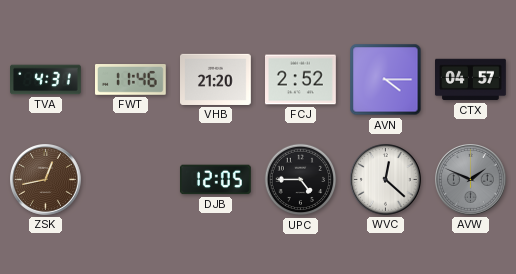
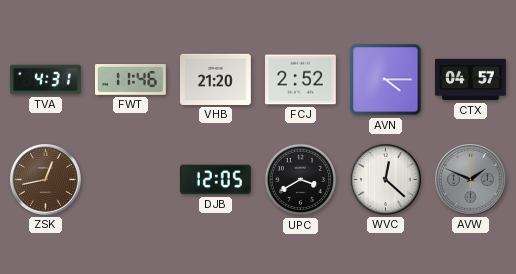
UPC: 4:45 -> 3:40
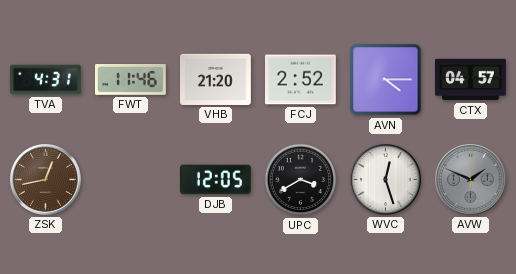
WVC: 12:22 -> 12:27
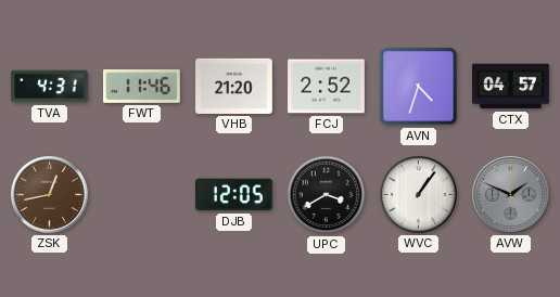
AVN: 4:15 -> 4:33
WVC: 12:27 -> 1:06
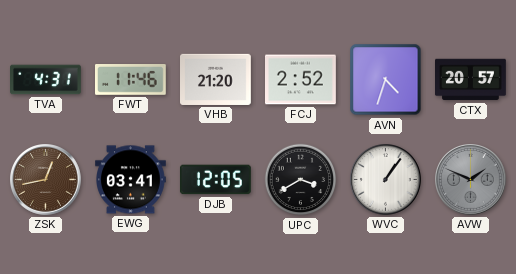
CTX: 04:57 -> 20:57
EWG: none -> 03:41
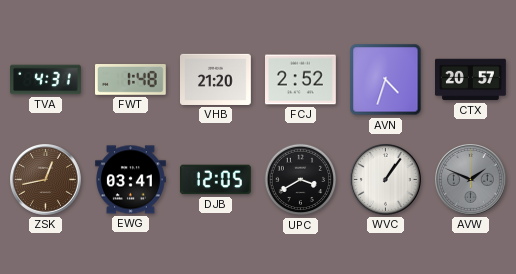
FWT: 11:46 -> 1:48
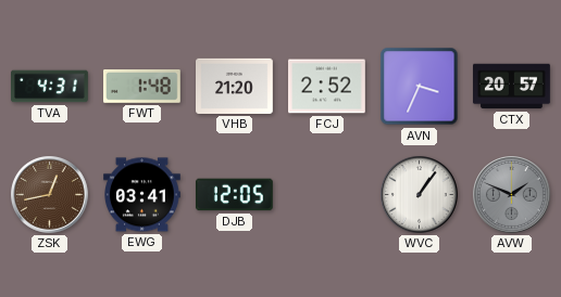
AVN: 4:33 -> 3:34
UPC: 3:40 -> none
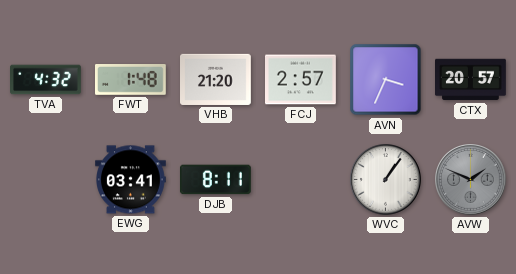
TVA: 4:31 -> 4:32
FCJ: 2:52 -> 2:57
ZSK: 12:43 -> none
DJB: 12:05 -> 8:11
